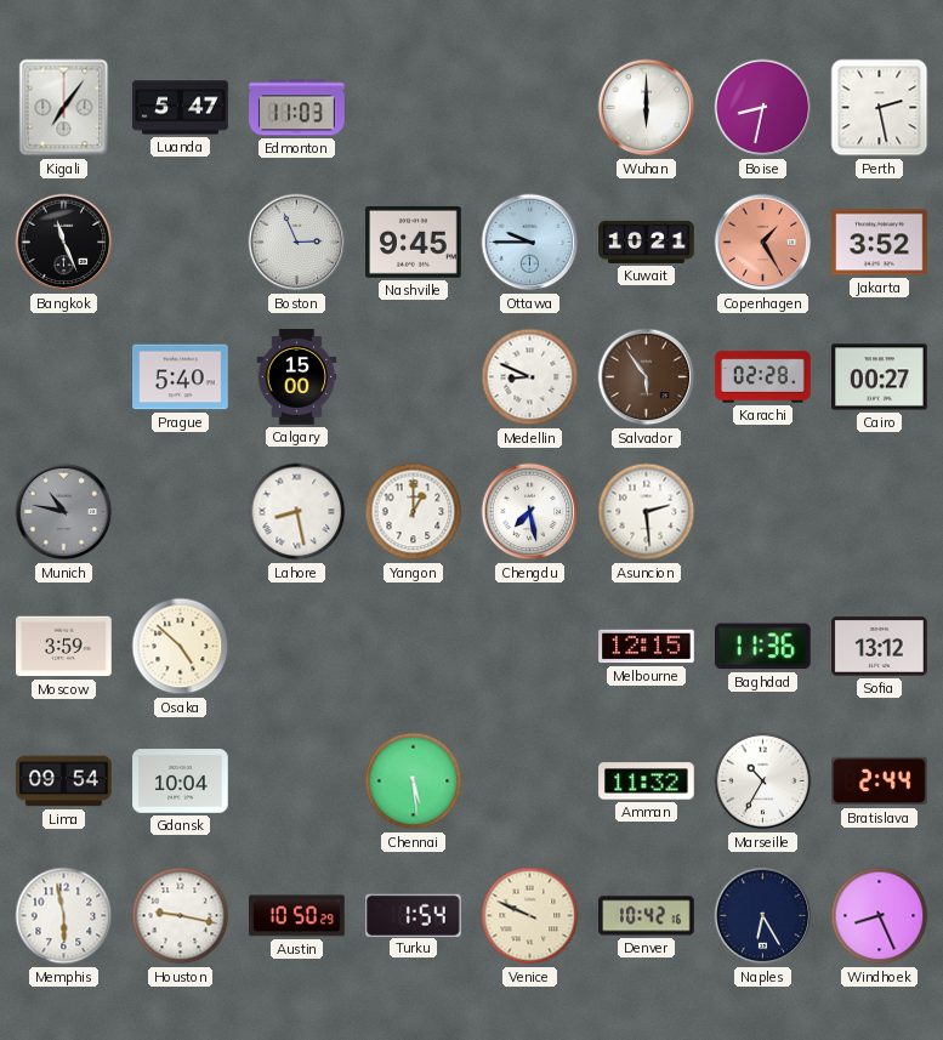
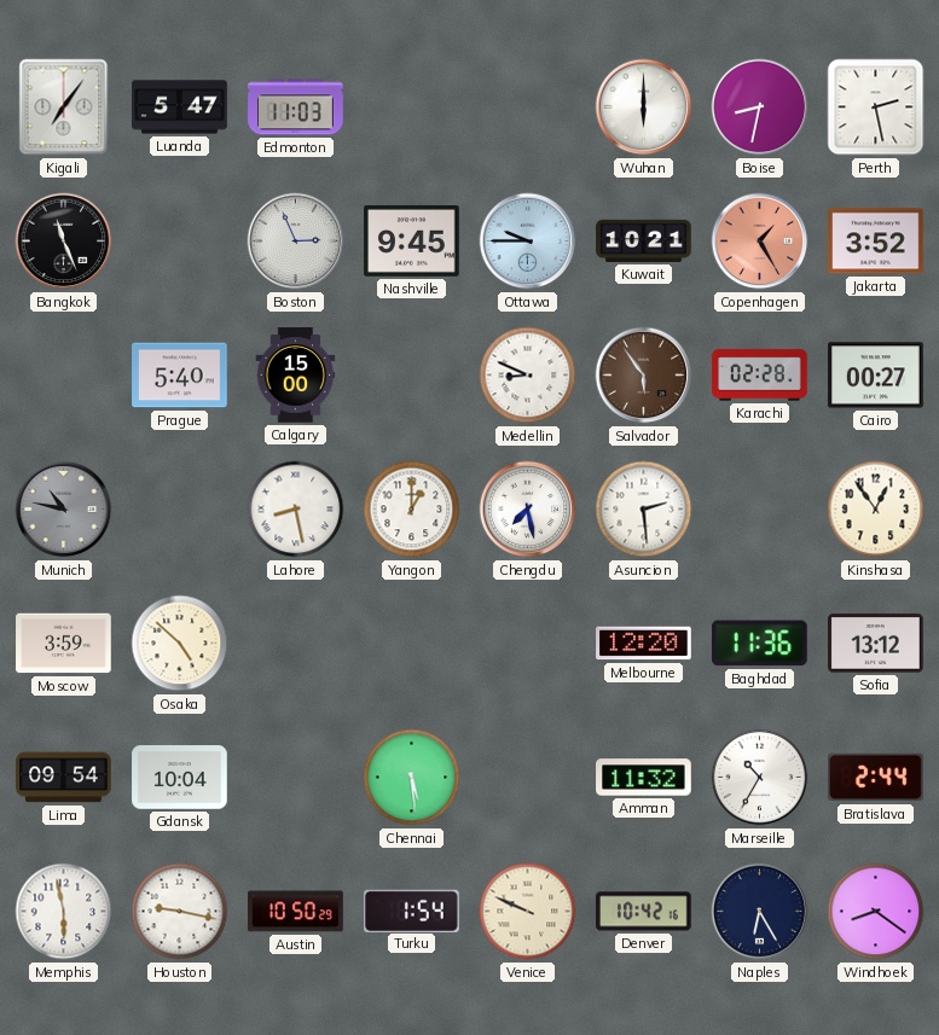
Kinshasa: none -> 12:54
Melbourne: 12:15 -> 12:20
Windhoek: 8:26 -> 8:21
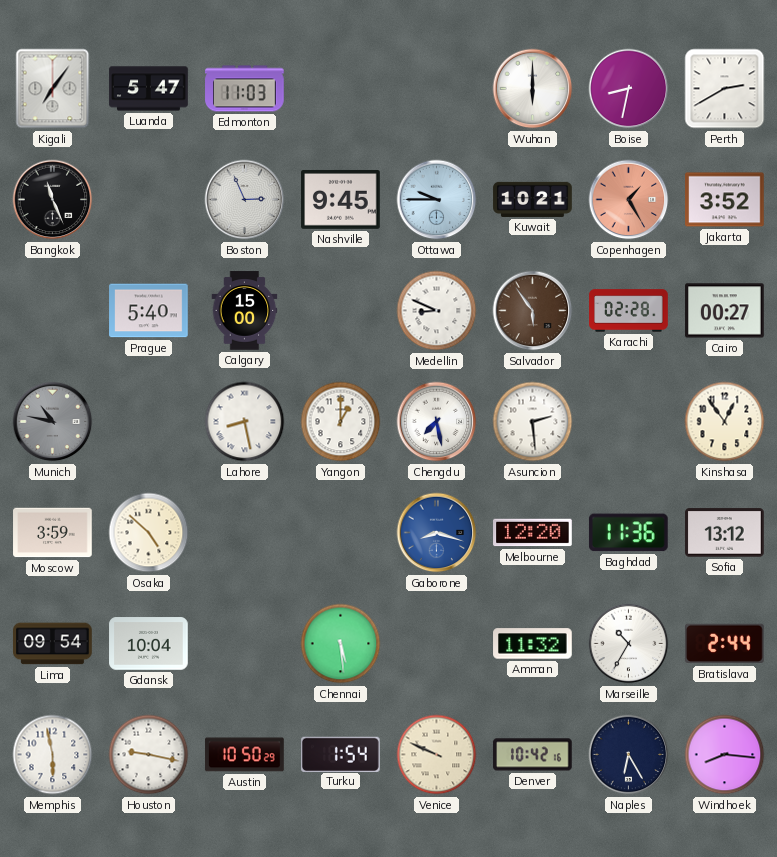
Perth: 2:28 -> 2:40
Gaborone: none -> 8:18
Windhoek: 8:21 -> 8:16
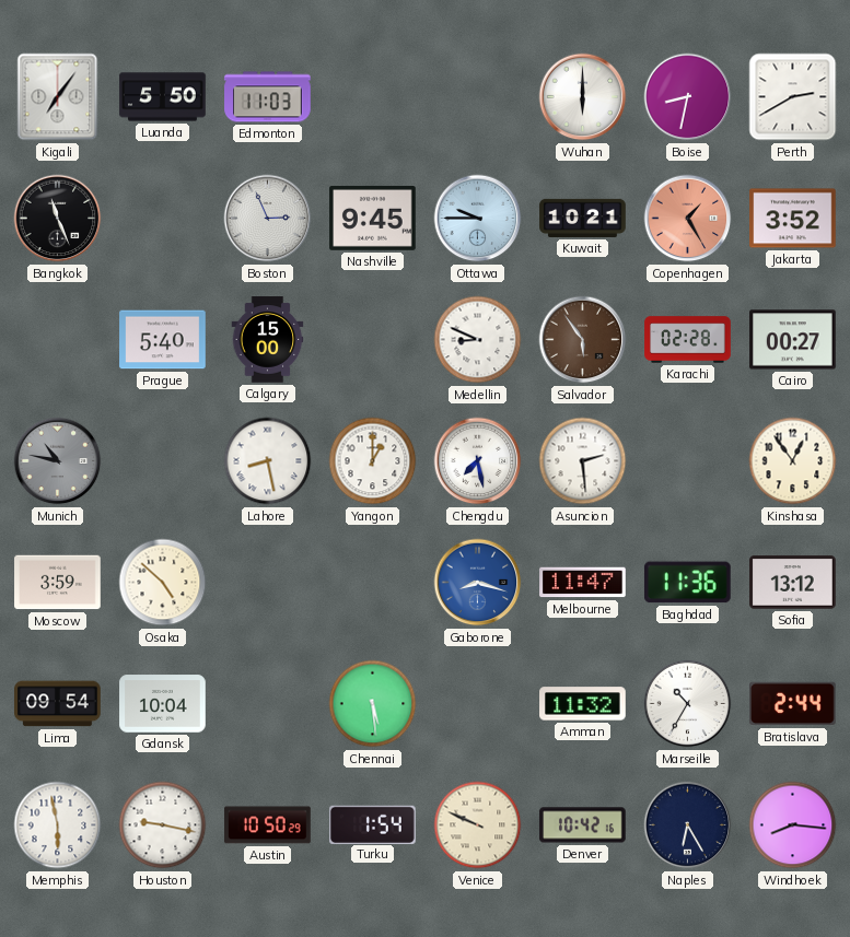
Luanda: 5:47 -> 5:50
Melbourne: 12:20 -> 11:47
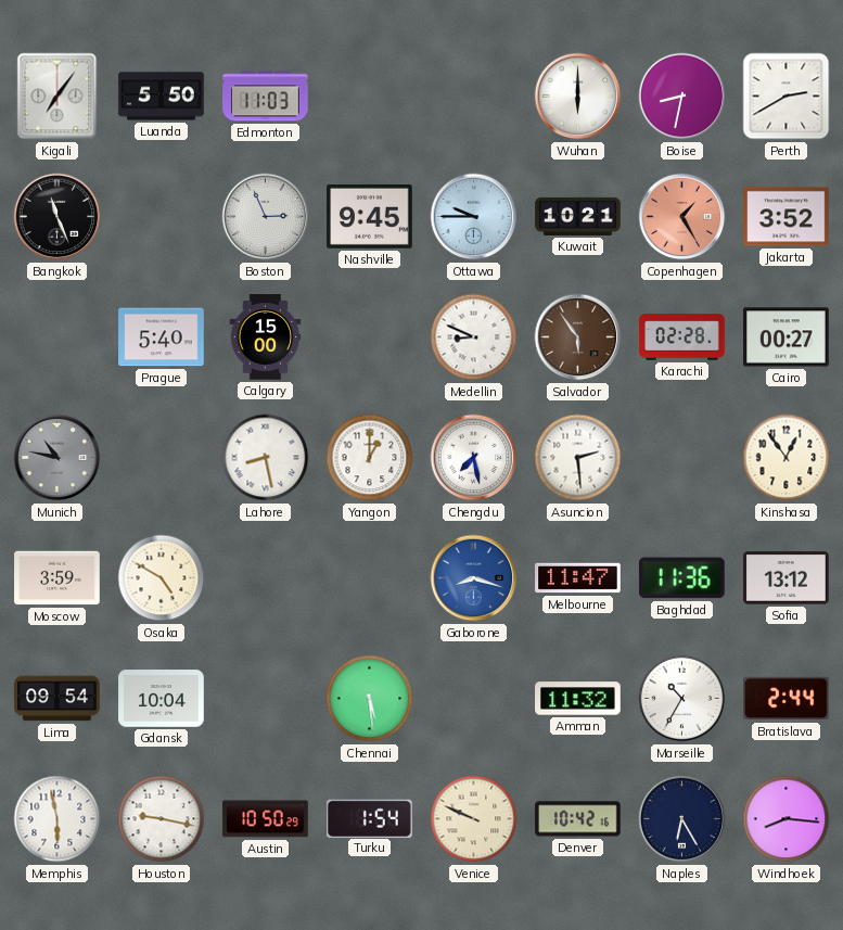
Osaka: 4:52 -> 4:50
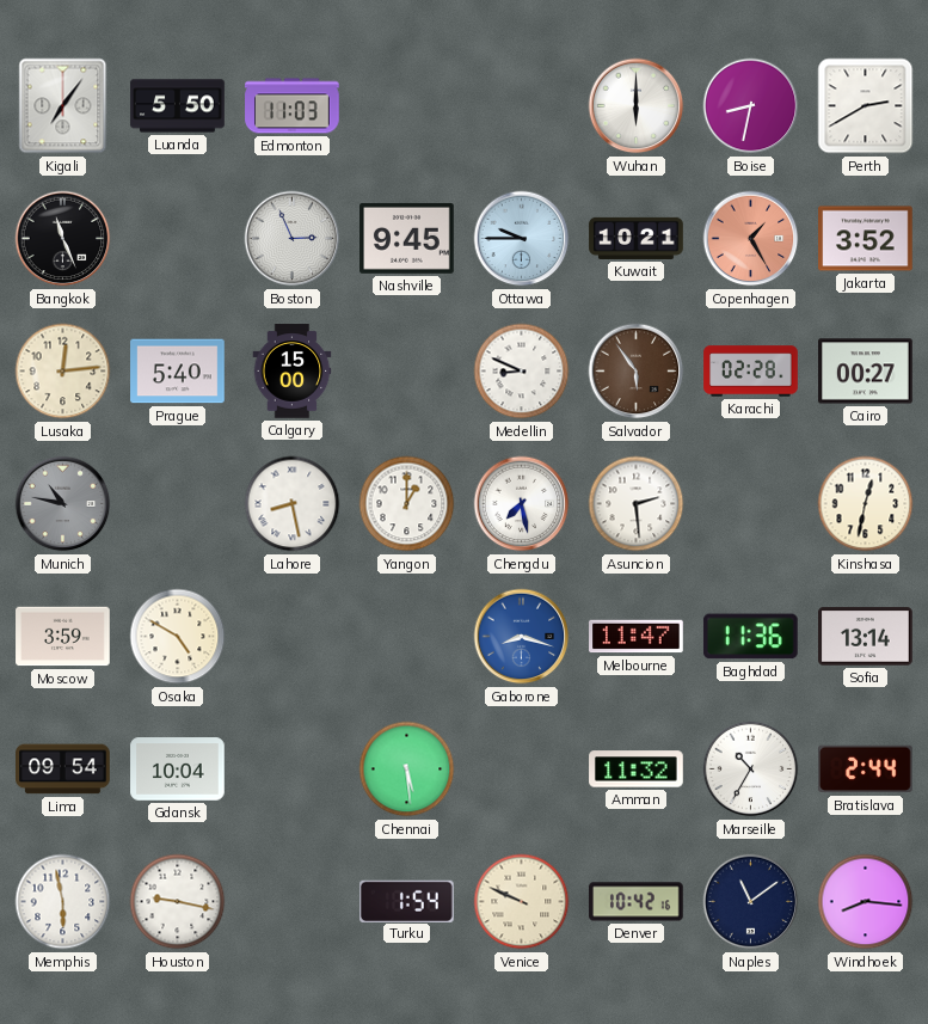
Lusaka: none -> 12:14
Kinshasa: 12:54 -> 12:32
Sofia: 13:12 -> 13:14
Austin: 10:50 -> none
Naples: 6:25 -> 11:09
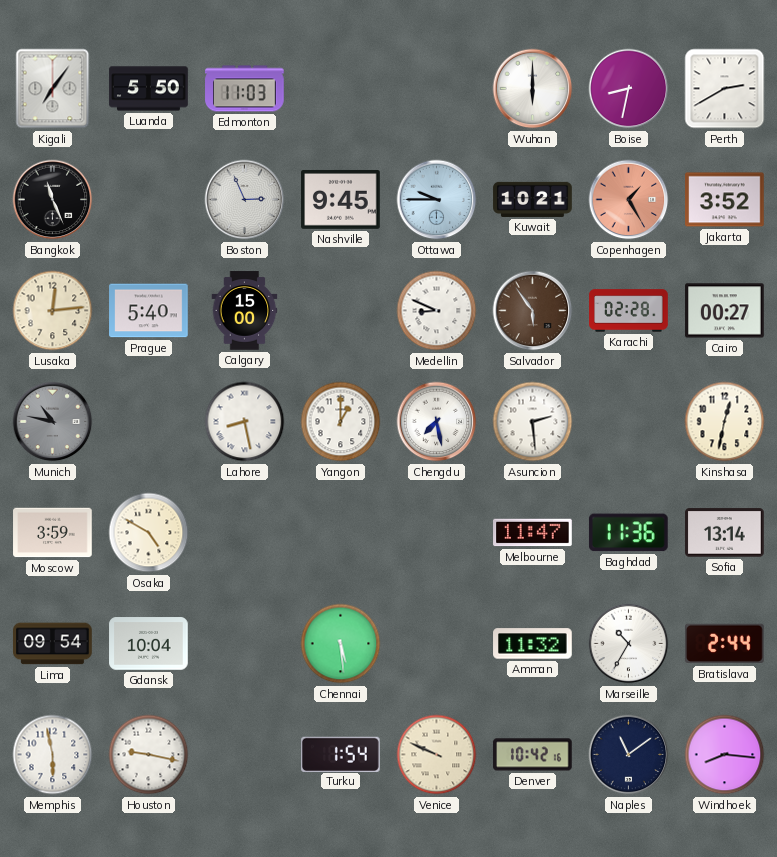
Gaborone: 8:18 -> none
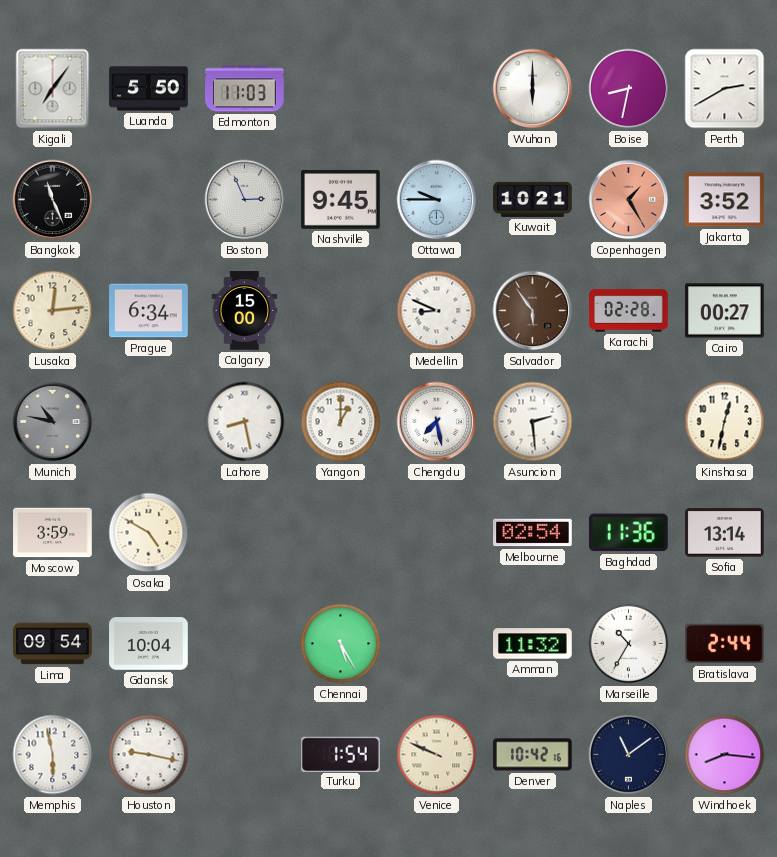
Prague: 5:40 -> 6:34
Melbourne: 11:47 -> 02:54
Chennai: 5:29 -> 5:25
